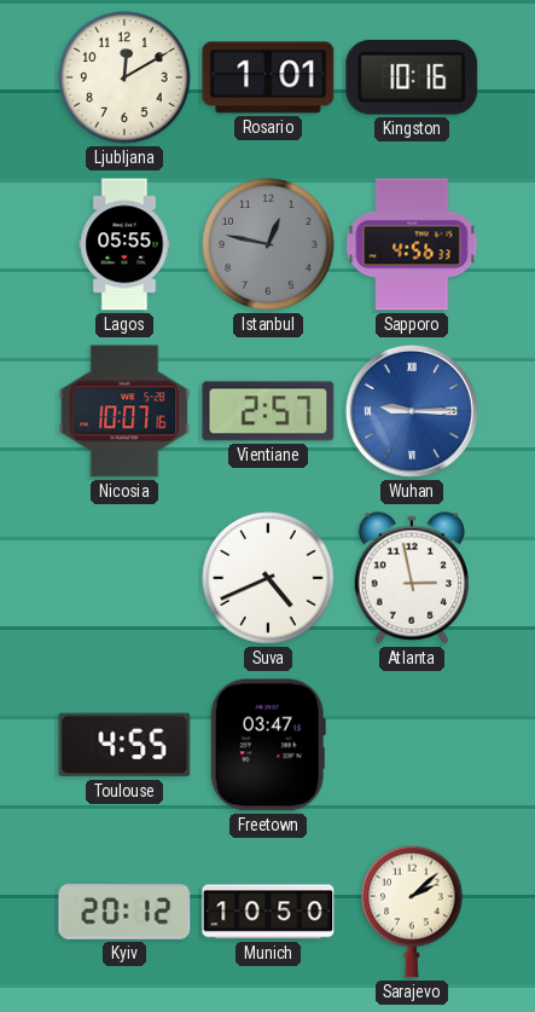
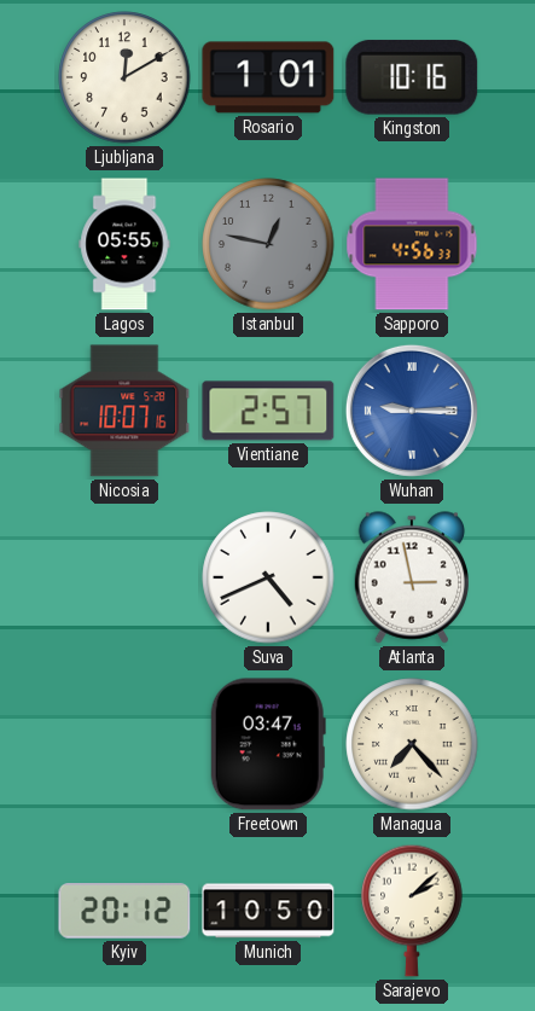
Toulouse: 4:55 -> none
Managua: none -> 7:23
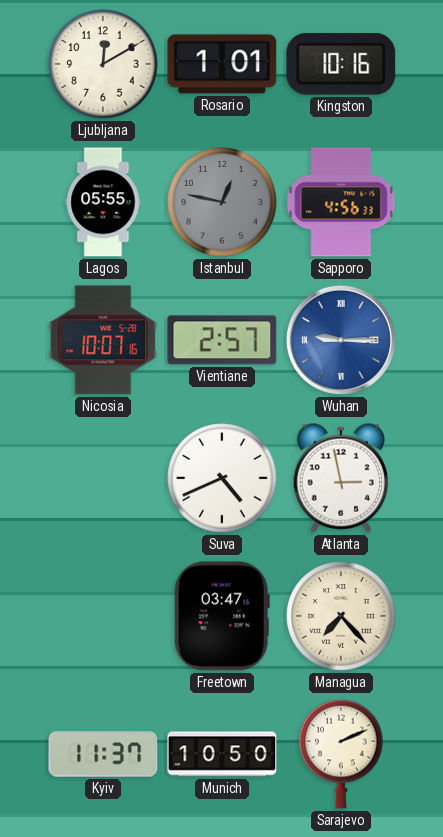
Kyiv: 20:12 -> 11:37
Sarajevo: 2:08 -> 2:11
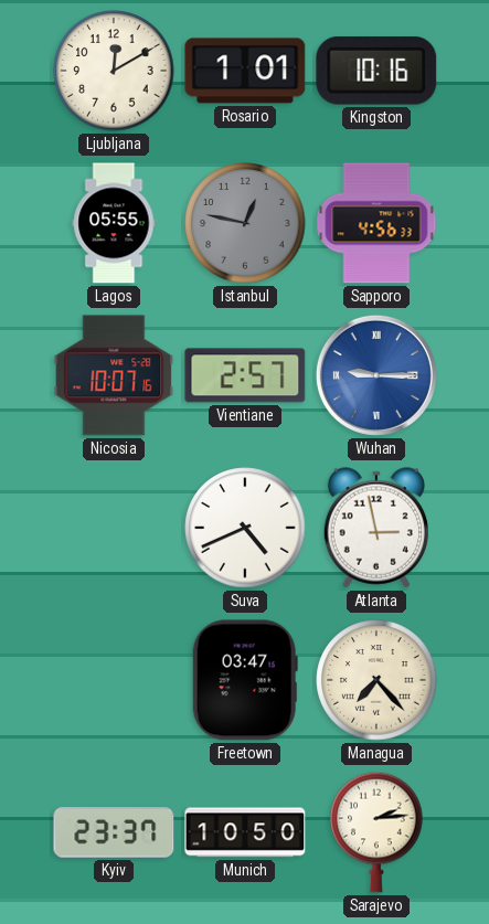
Kyiv: 11:37 -> 23:37
Sarajevo: 2:11 -> 2:14
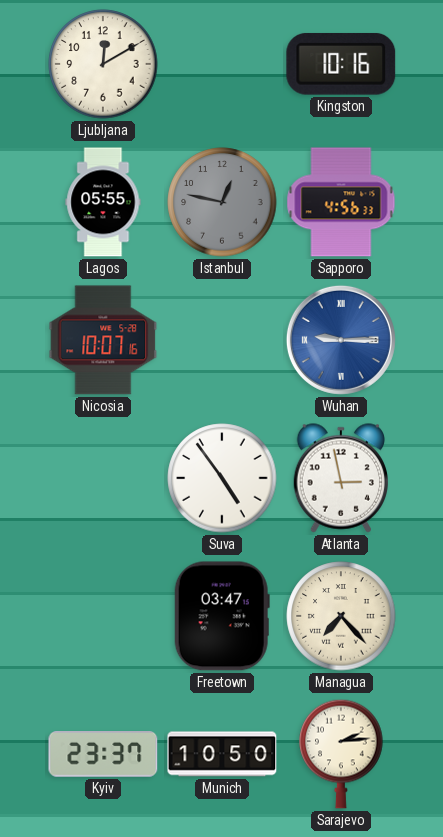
Rosario: 1:01 -> none
Vientiane: 2:57 -> none
Suva: 4:41 -> 4:54
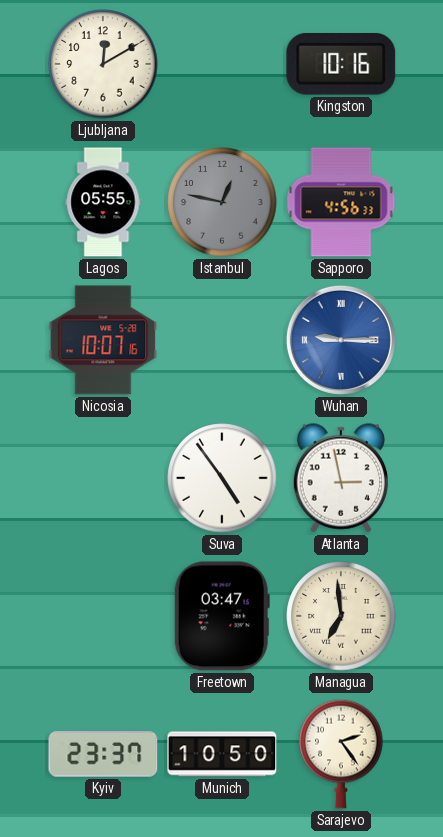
Managua: 7:23 -> 6:59
Sarajevo: 2:14 -> 2:24
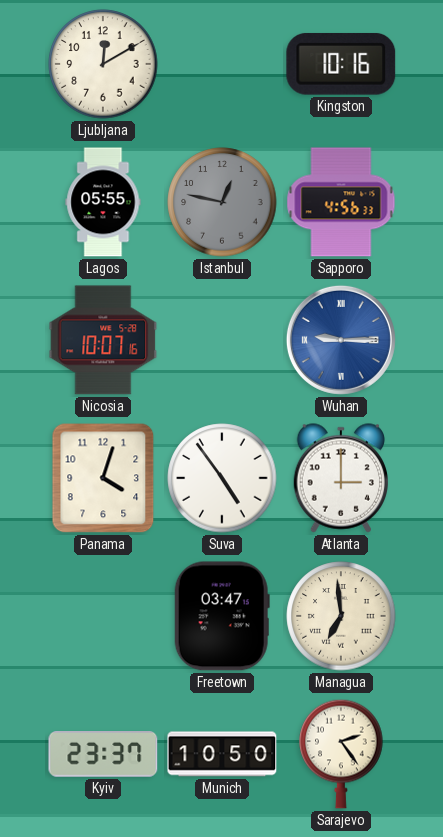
Panama: none -> 4:03
Atlanta: 2:58 -> 3:00
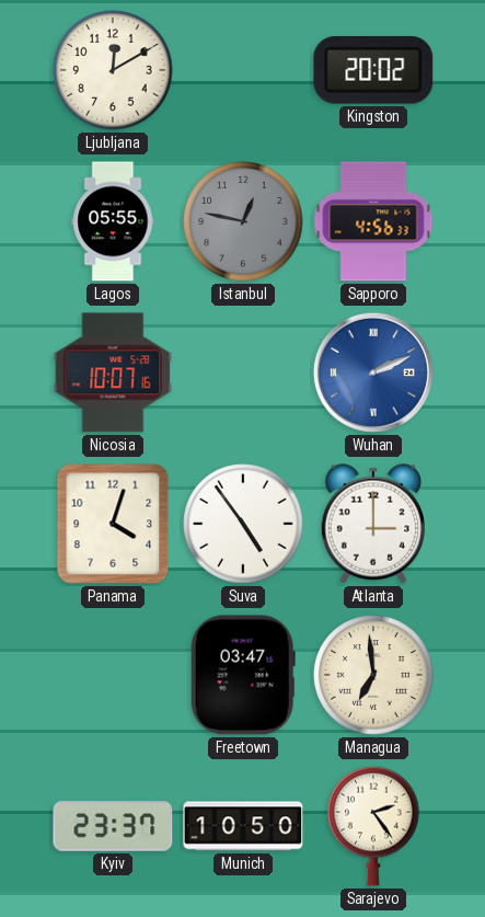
Kingston: 10:16 -> 20:02
Wuhan: 9:15 -> 2:11
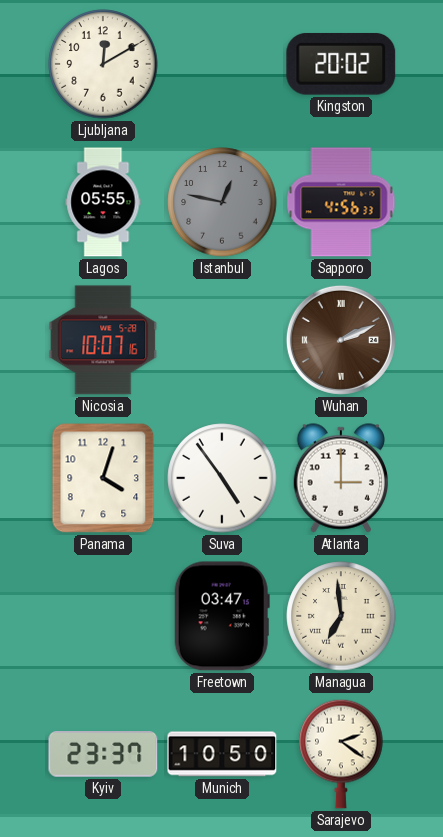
Wuhan dial: blue -> brown
Sarajevo: 2:24 -> 2:21
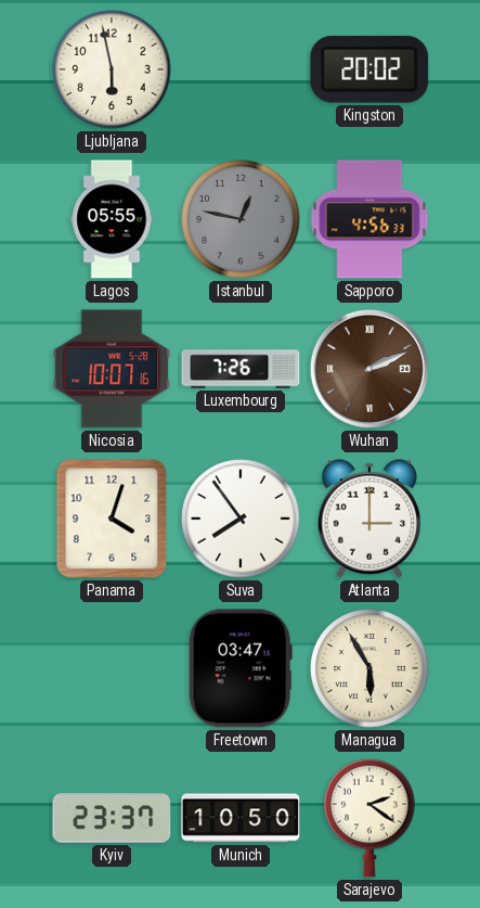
Ljubljana: 12:10 -> 5:58
Luxembourg: none -> 7:26
Suva: 4:54 -> 7:54
Managua: 6:59 -> 5:55
